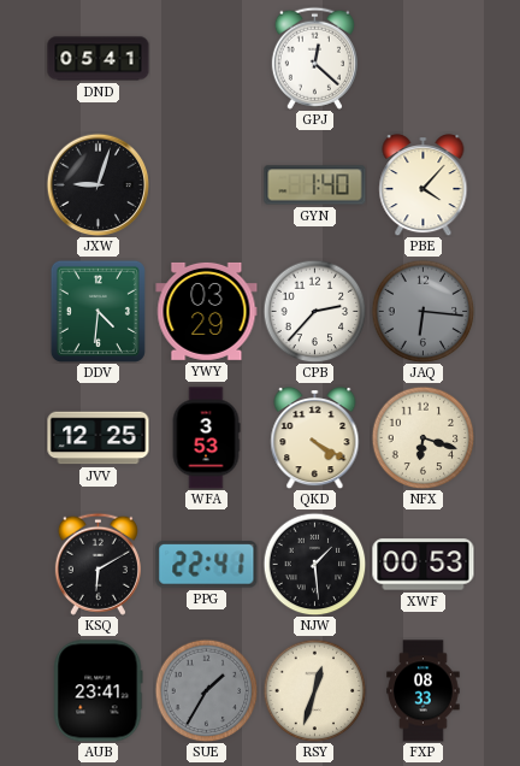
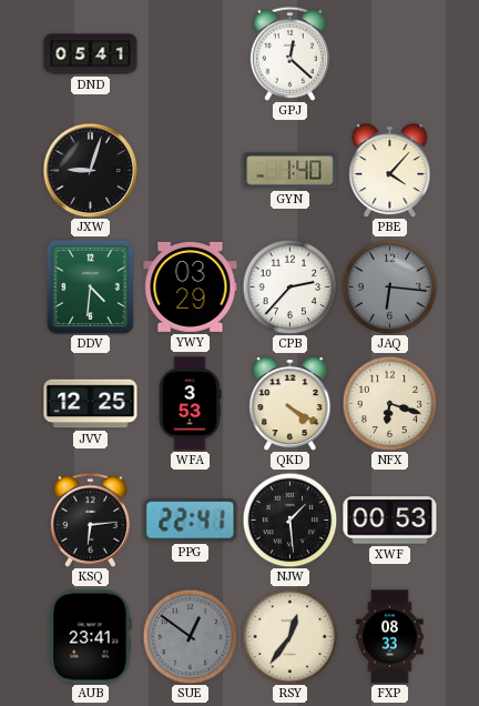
KSQ: 6:10 -> 6:14
SUE: 1:35 -> 12:51
RSY: 12:33 -> 12:36
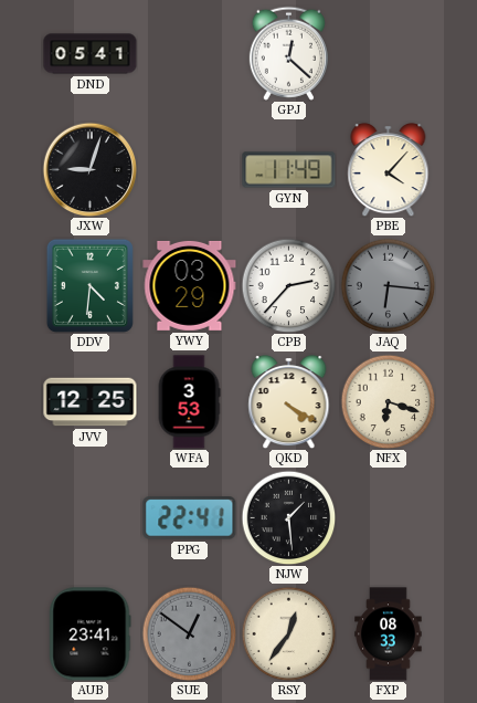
GYN: 1:40 -> 11:49
KSQ: 6:14 -> none
XWF: 00:53 -> none
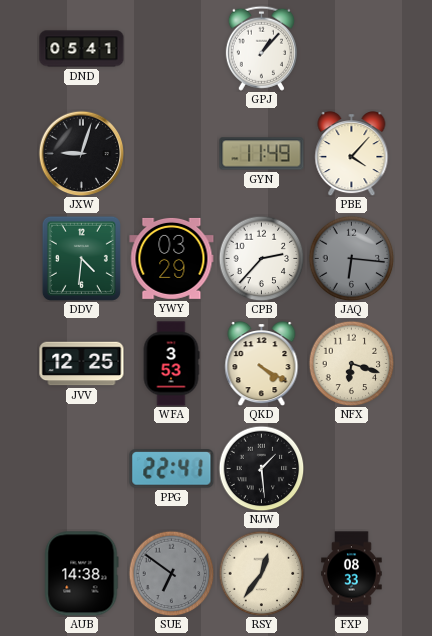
GPJ: 12:22 -> 1:07
AUB: 23:41 -> 14:38
SUE: 12:51 -> 6:51
